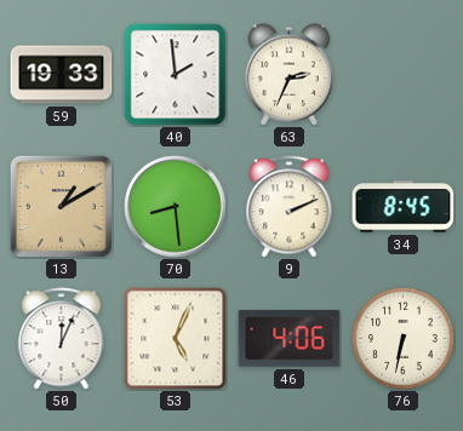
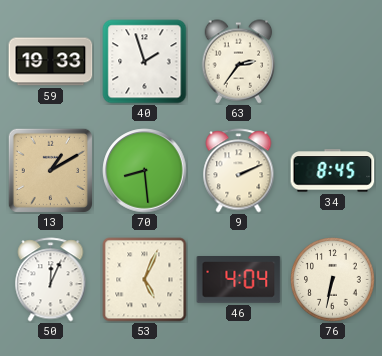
40: 1:59 -> 1:57
63: 2:34 -> 2:36
46: 4:06 -> 4:04
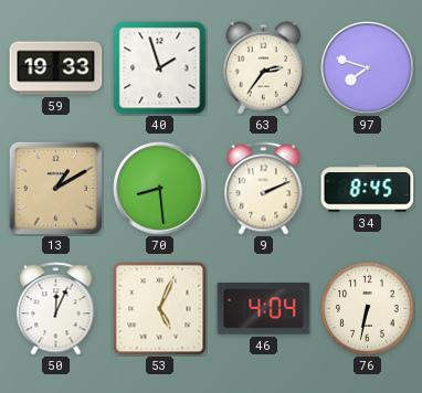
97: none -> 7:48
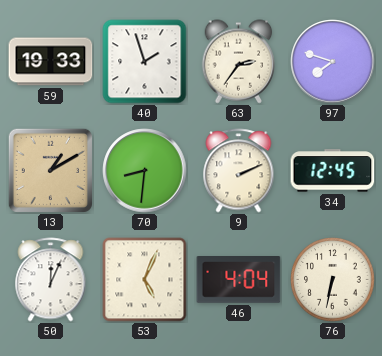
70: 8:29 -> 8:31
34: 8:45 -> 12:45
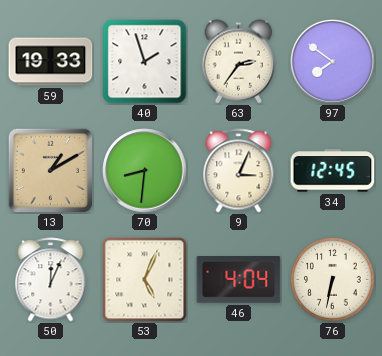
97: 7:48 -> 7:51
9: 2:11 -> 3:04
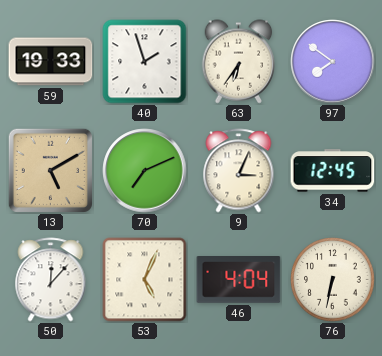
63: 2:36 -> 6:36
13: 1:10 -> 5:10
70: 8:31 -> 7:11
50: 12:04 -> 12:07
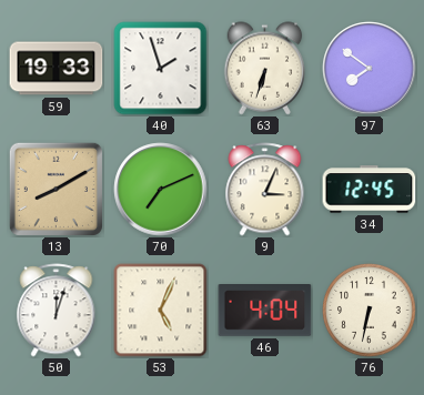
63: 6:36 -> 6:33
13: 5:10 -> 8:10
50: 12:07 -> 12:03
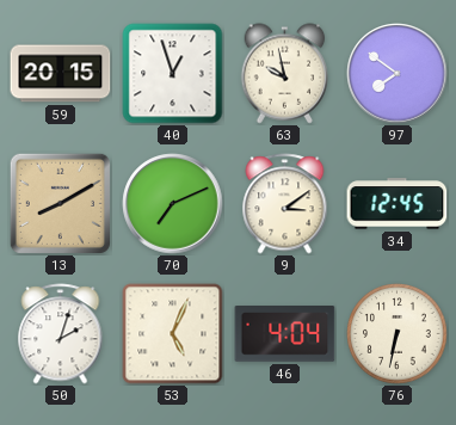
59: 19:33 -> 20:15
40: 1:57 -> 12:57
63: 6:33 -> 9:58
9: 3:04 -> 3:09
50: 12:03 -> 2:03
